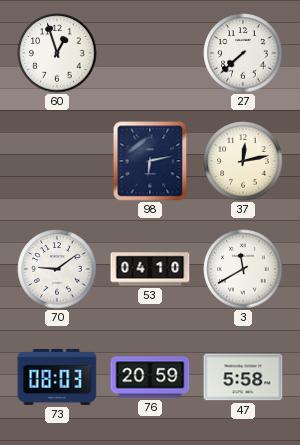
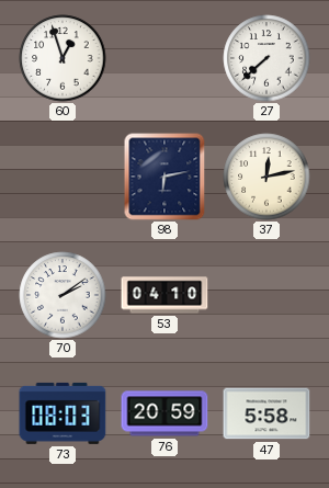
70: 9:09 -> 2:09
3: 11:40 -> none
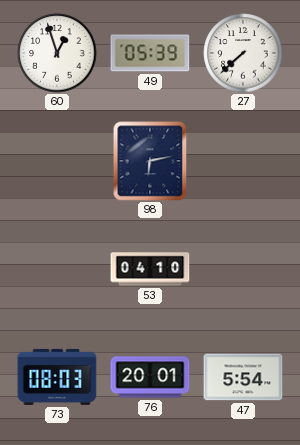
49: none -> 05:39
37: 12:13 -> none
70: 2:09 -> none
76: 20:59 -> 20:01
47: 5:58 -> 5:54
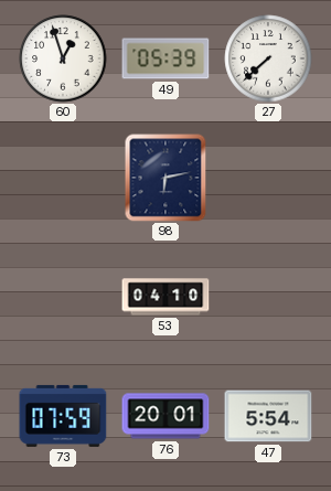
73: 08:03 -> 07:59
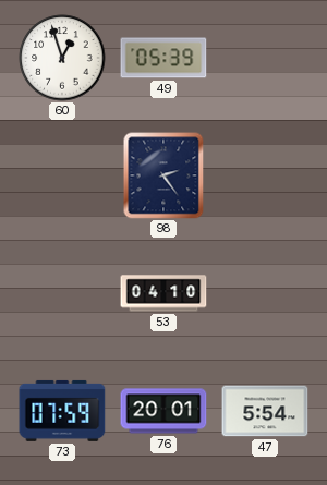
27: 7:38 -> none
98: 6:13 -> 2:24
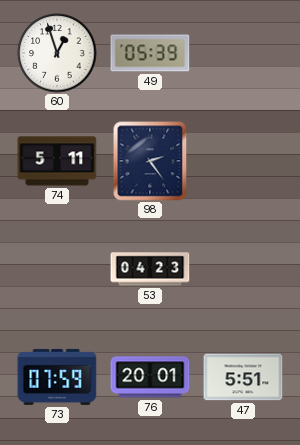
74: none -> 5:11
53: 04:10 -> 04:23
47: 5:54 -> 5:51
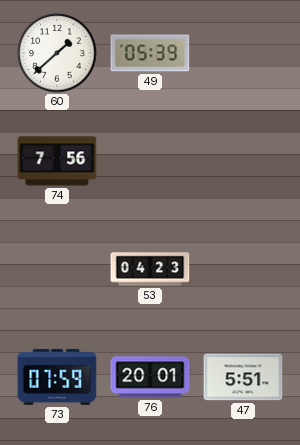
60: 12:57 -> 1:38
74: 5:11 -> 7:56
98: 2:24 -> none
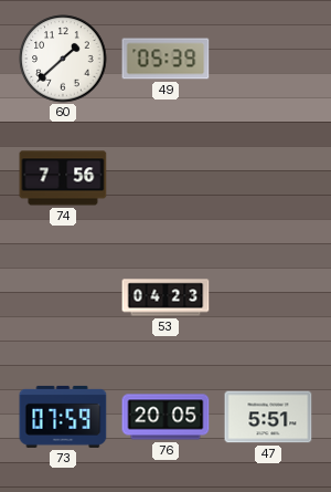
76: 20:01 -> 20:05
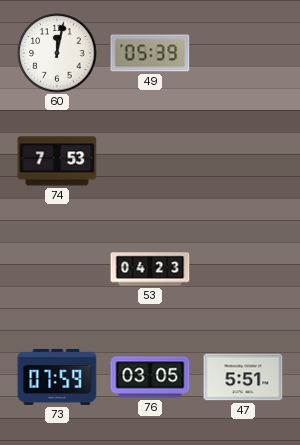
60: 1:38 -> 12:02
74: 7:56 -> 7:53
76: 20:05 -> 03:05
